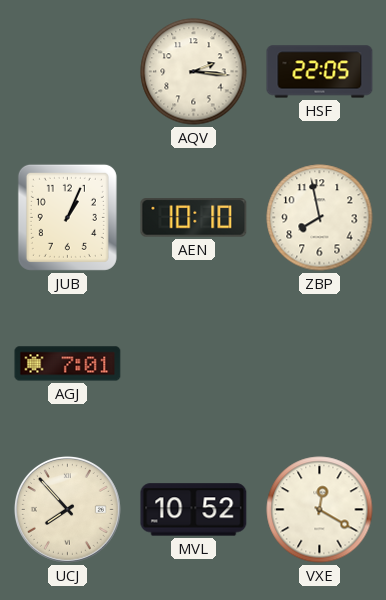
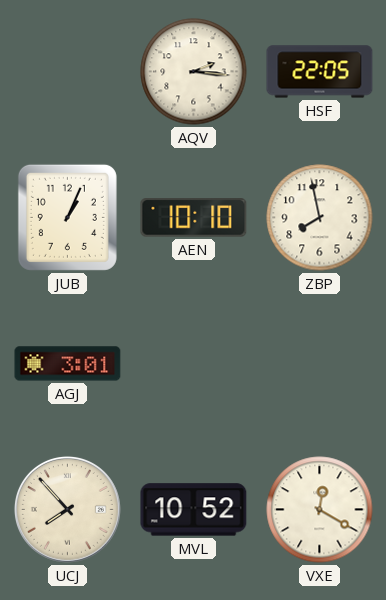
AGJ: 7:01 -> 3:01
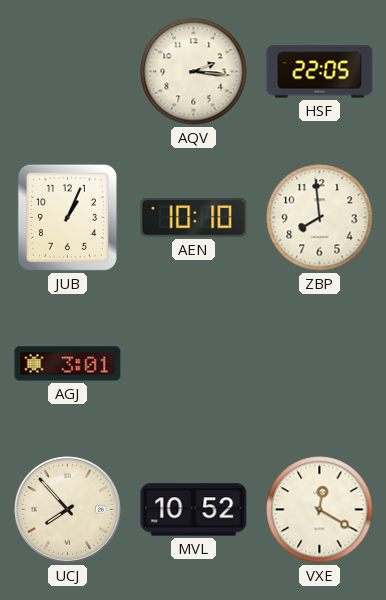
ZBP: 7:58 -> 7:59
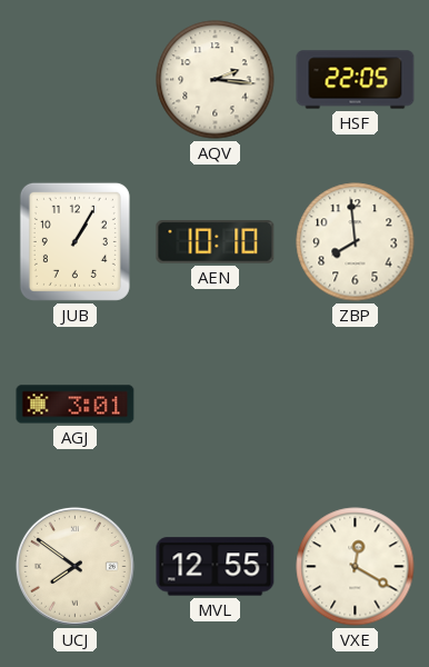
JUB: 1:04 -> 1:05
UCJ: 7:53 -> 7:51
MVL: 10:52 -> 12:55
